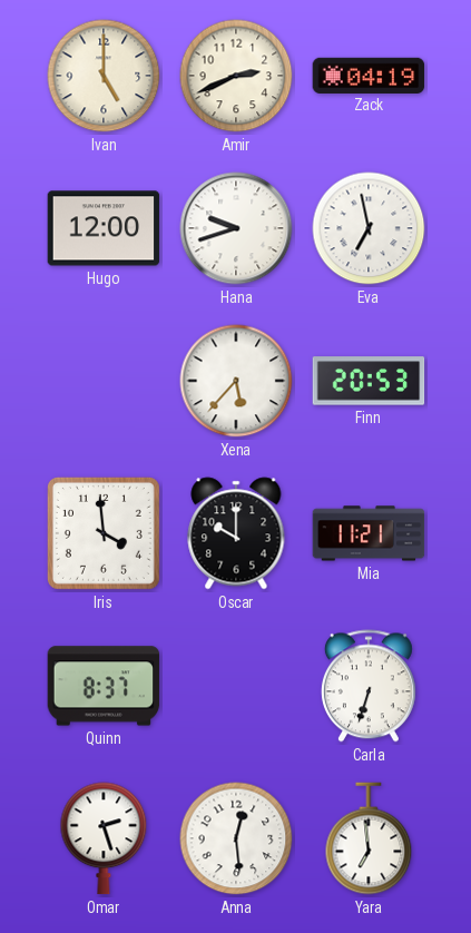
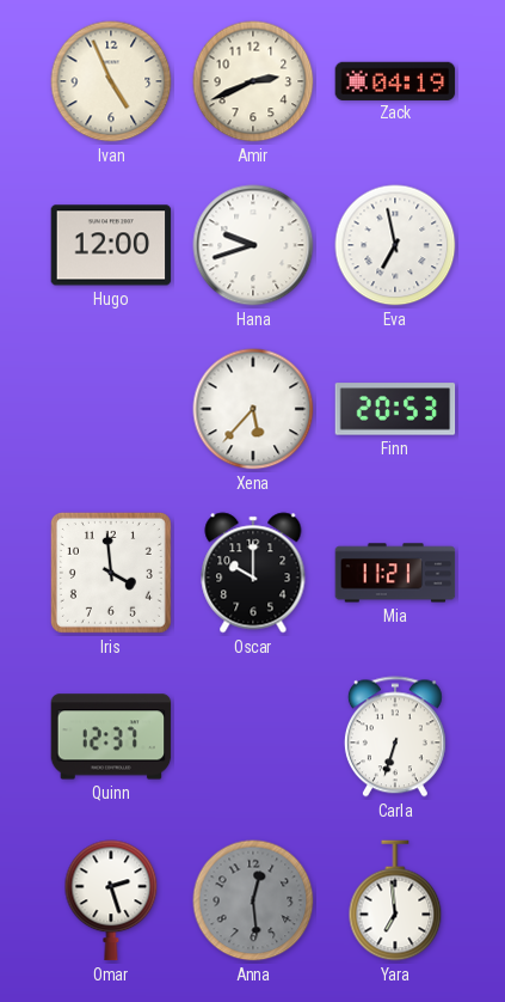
Ivan: 5:00 -> 4:56
Quinn: 8:37 -> 12:37
Anna dial: white -> grey
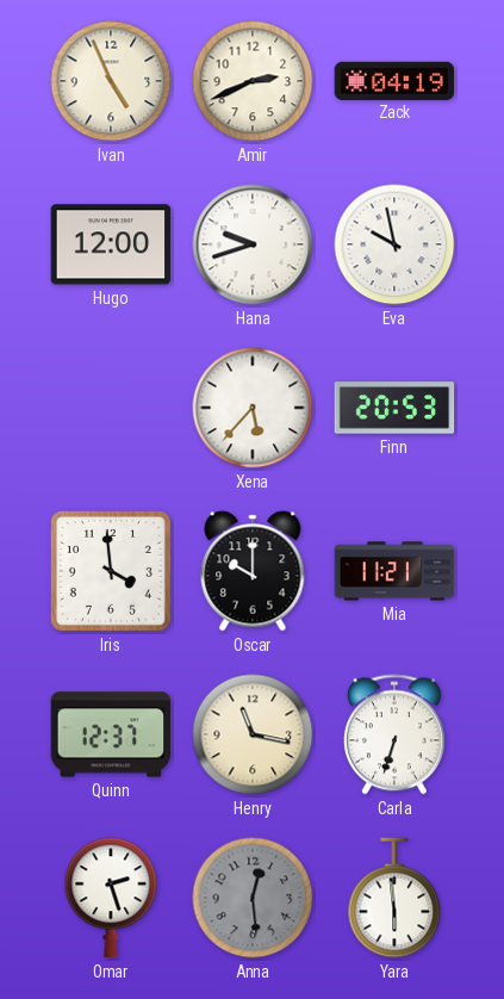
Eva: 6:58 -> 9:58
Henry: none -> 11:17
Yara: 6:59 -> 5:59
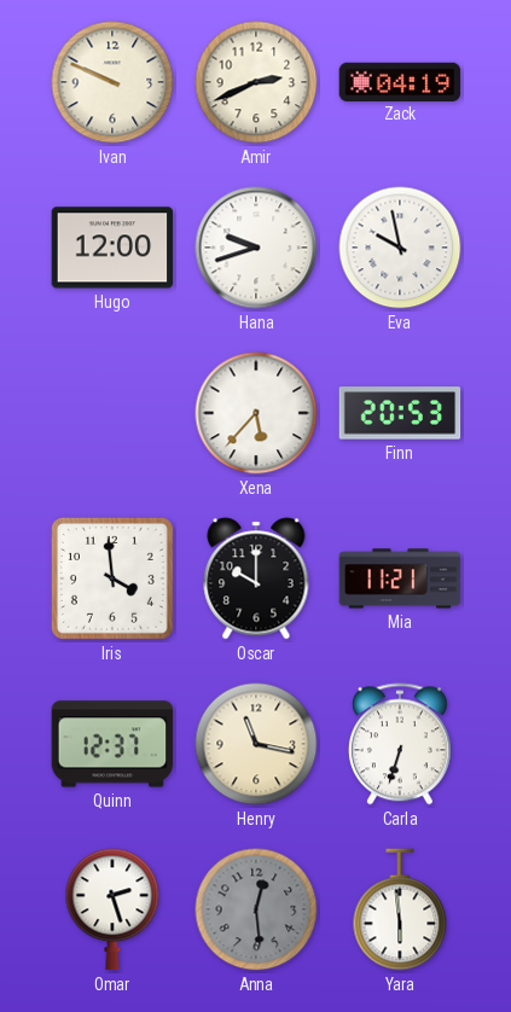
Ivan: 4:56 -> 9:49
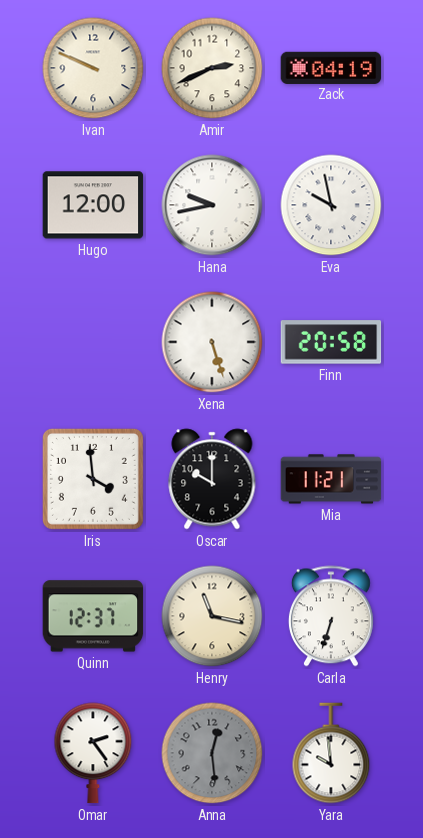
Hana: 9:42 -> 9:43
Xena: 5:37 -> 5:27
Finn: 20:53 -> 20:58
Omar: 2:27 -> 2:24
Yara: 5:59 -> 9:59
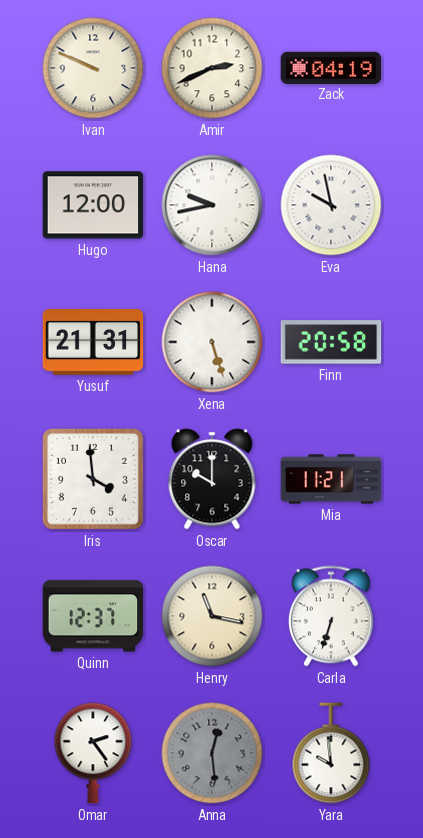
Yusuf: none -> 21:31
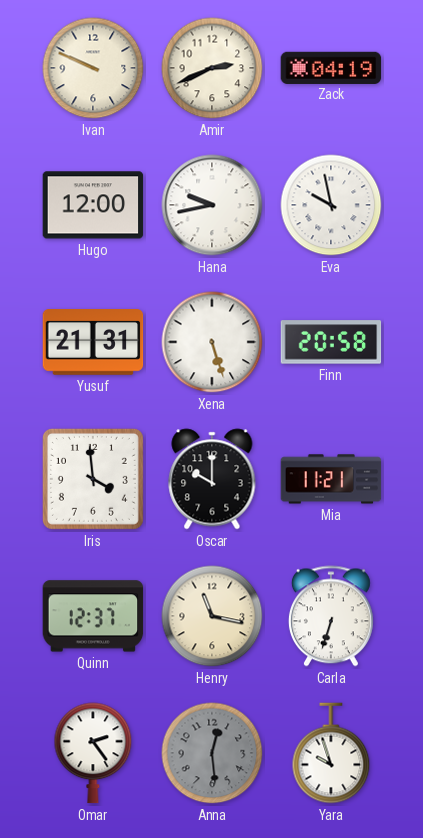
Yara: 9:59 -> 9:57
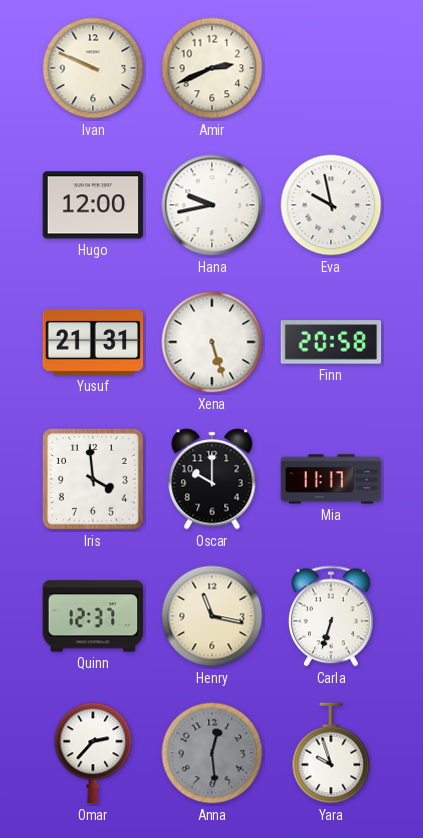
Zack: 04:19 -> none
Mia: 11:21 -> 11:17
Omar: 2:24 -> 2:37
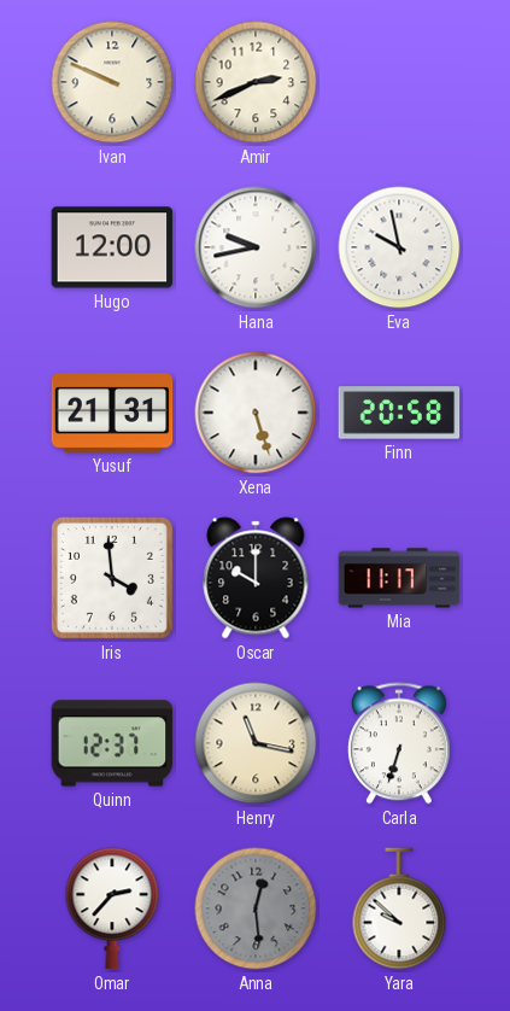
Yara: 9:57 -> 9:52
